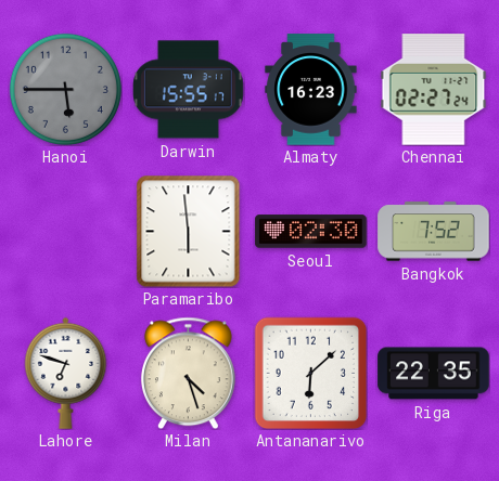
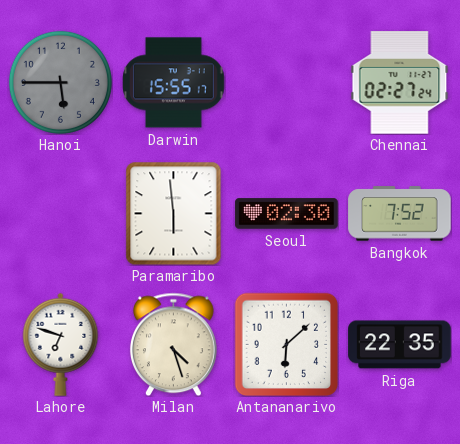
Almaty: 16:23 -> none
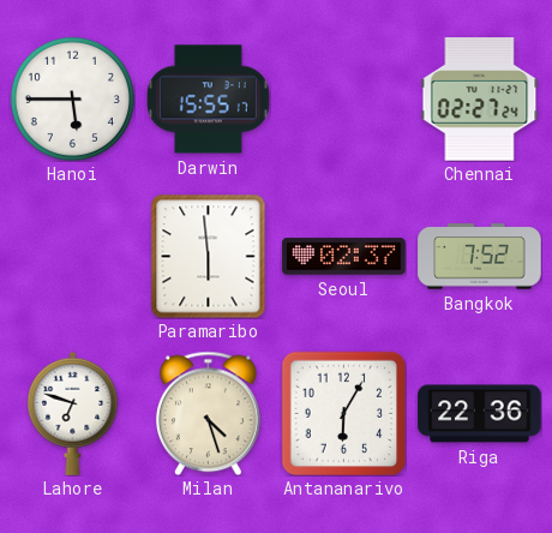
Hanoi dial: grey -> white
Seoul: 02:30 -> 02:37
Antananarivo: 6:08 -> 6:05
Riga: 22:35 -> 22:36
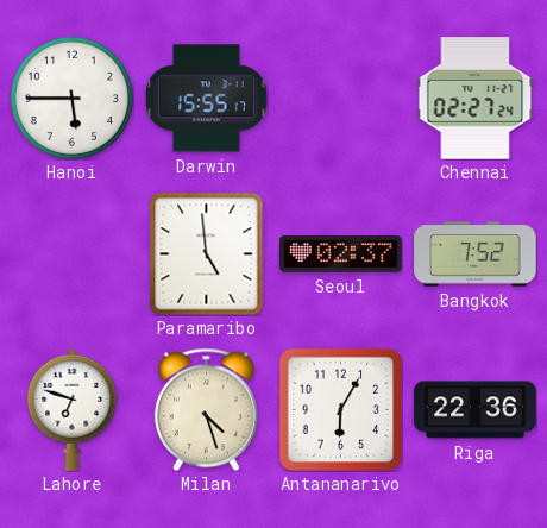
Paramaribo: 5:59 -> 4:59
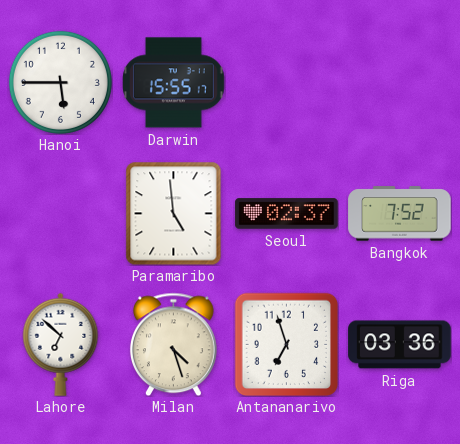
Chennai: 02:27 -> none
Lahore: 6:48 -> 6:52
Antananarivo: 6:05 -> 6:57
Riga: 22:36 -> 03:36
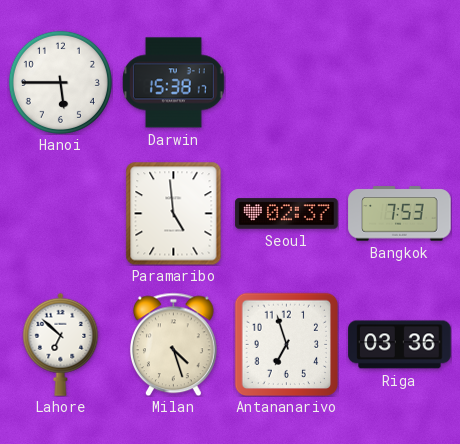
Darwin: 15:55 -> 15:38
Bangkok: 7:52 -> 7:53
